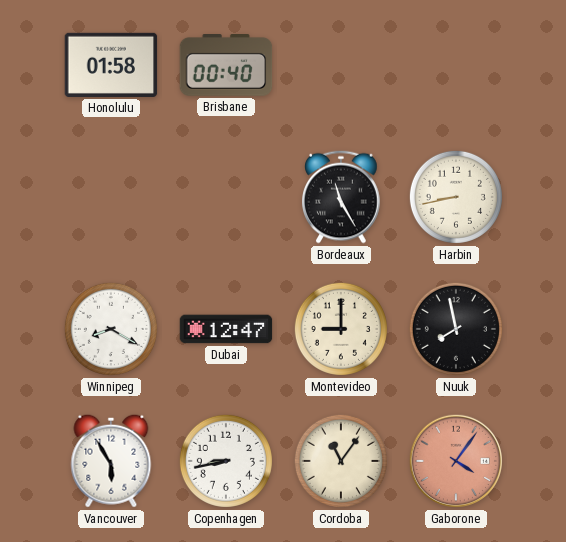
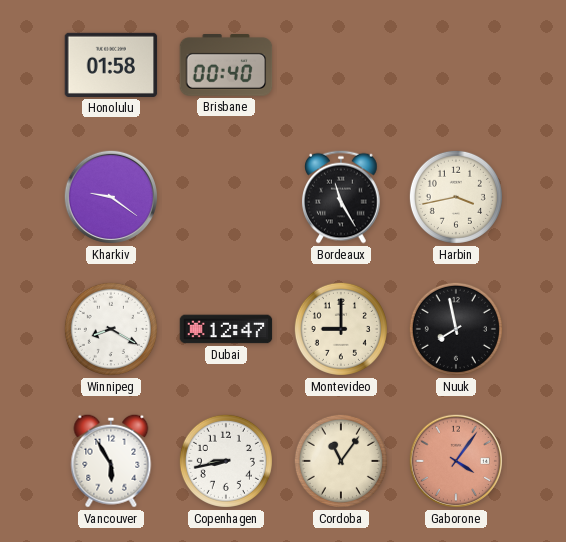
Kharkiv: none -> 9:21
Harbin: 8:43 -> 3:43
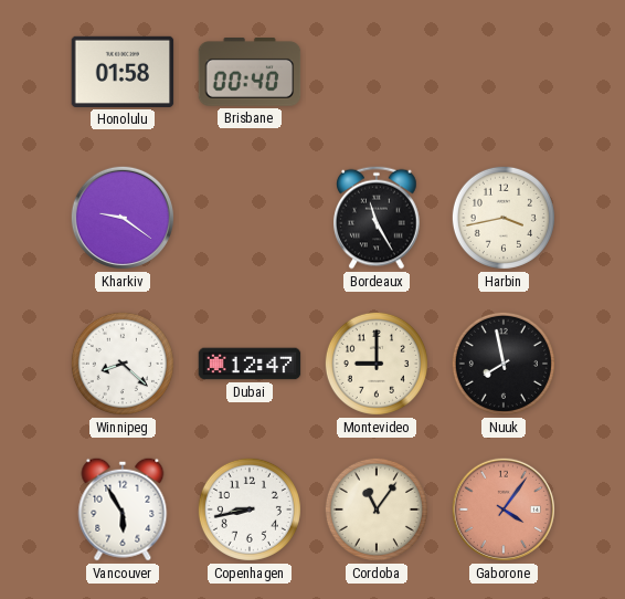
Winnipeg: 8:20 -> 8:22
